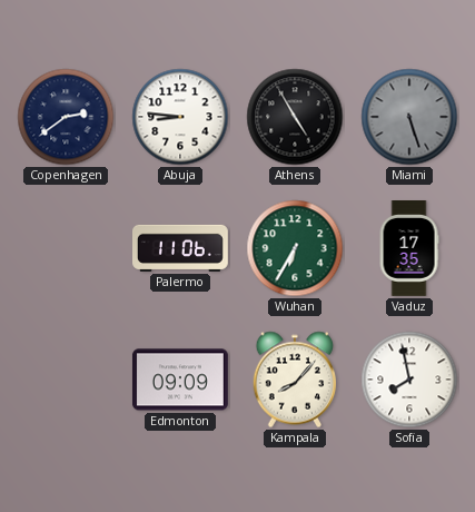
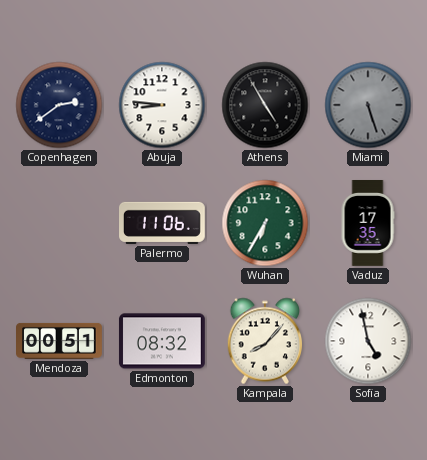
Mendoza: none -> 00:51
Edmonton: 09:09 -> 08:32
Sofia: 7:58 -> 4:58
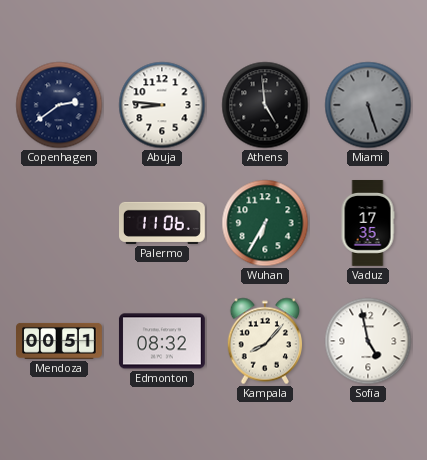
Athens: 4:55 -> 4:59
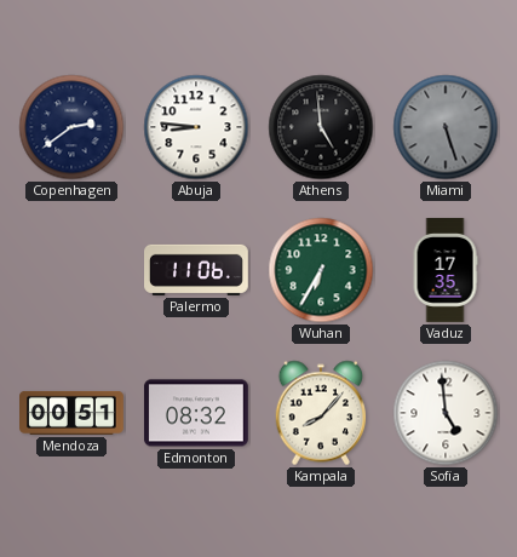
Sofia: 4:58 -> 4:59
